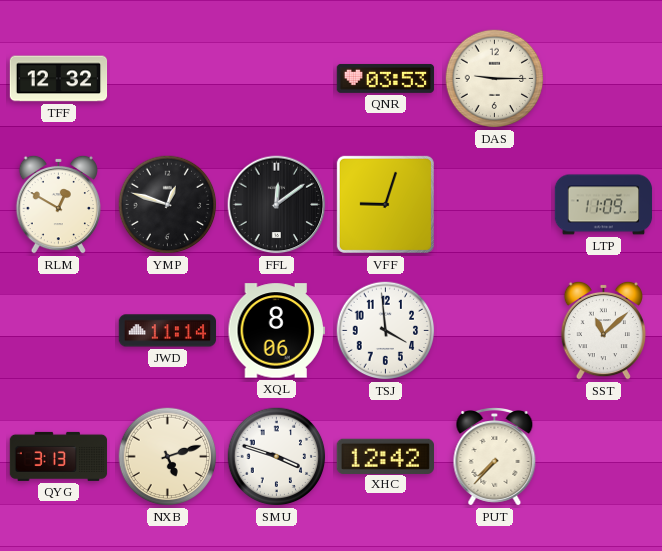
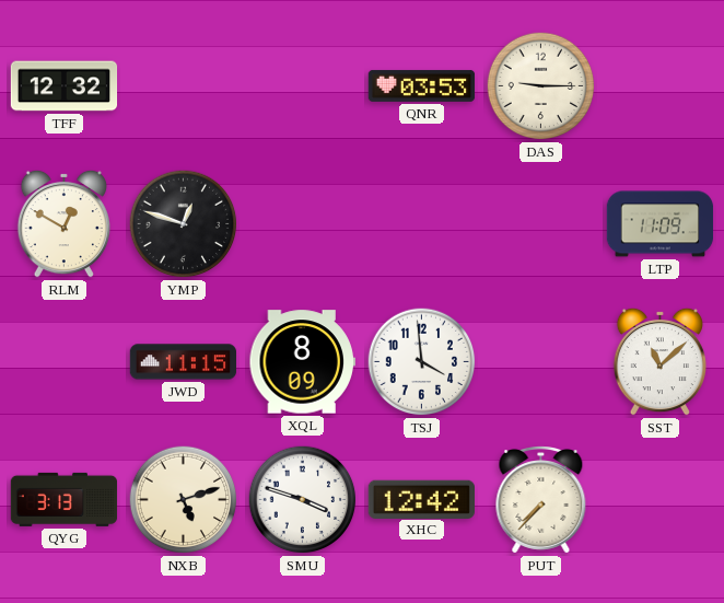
FFL: 12:09 -> none
VFF: 9:03 -> none
JWD: 11:14 -> 11:15
XQL: 8:06 -> 8:09
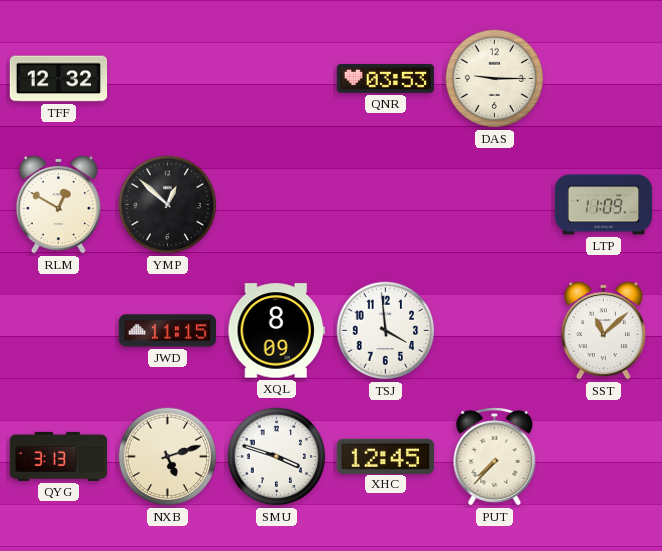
YMP: 12:48 -> 12:52
XHC: 12:42 -> 12:45
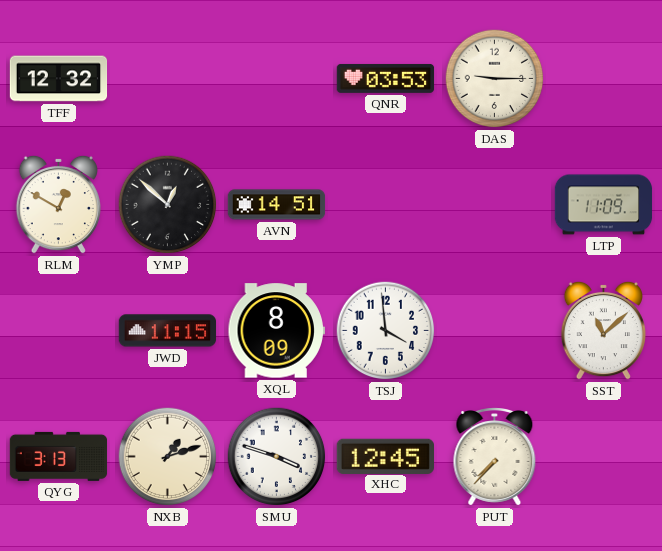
AVN: none -> 14:51
NXB: 5:12 -> 1:12
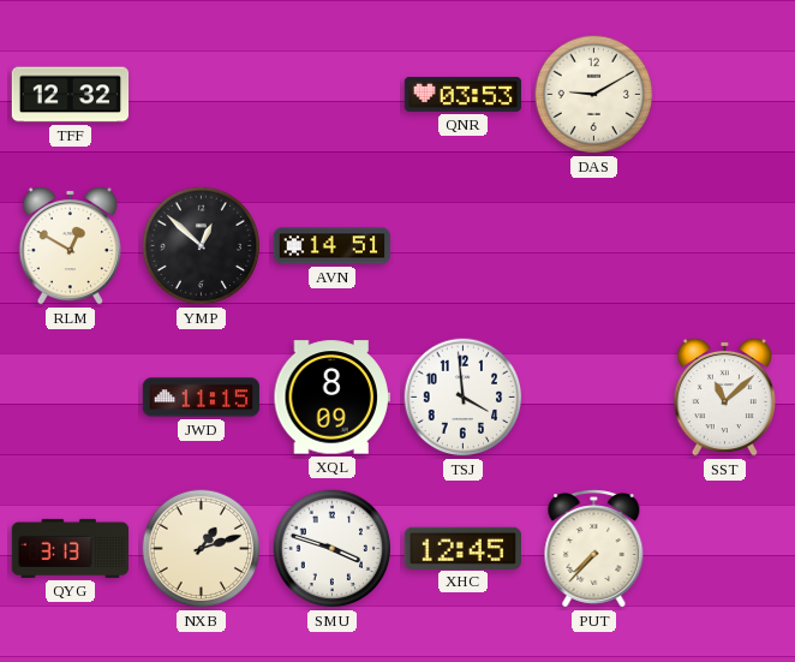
DAS: 9:15 -> 9:10
LTP: 11:09 -> none
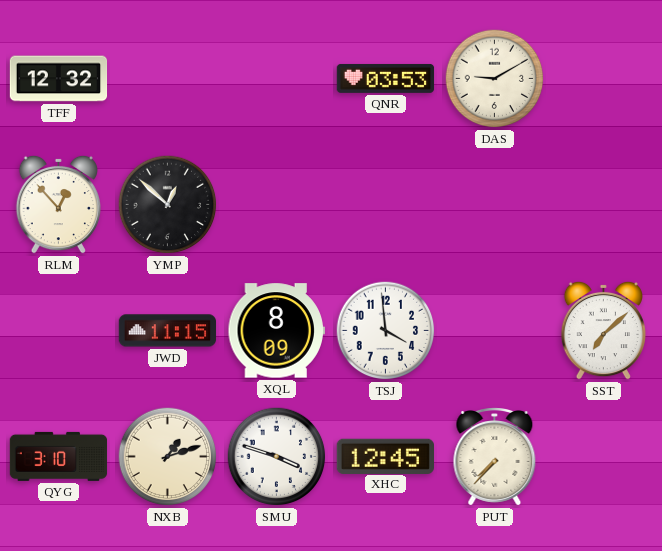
RLM: 12:50 -> 12:53
AVN: 14:51 -> none
SST: 11:08 -> 7:08
QYG: 3:13 -> 3:10
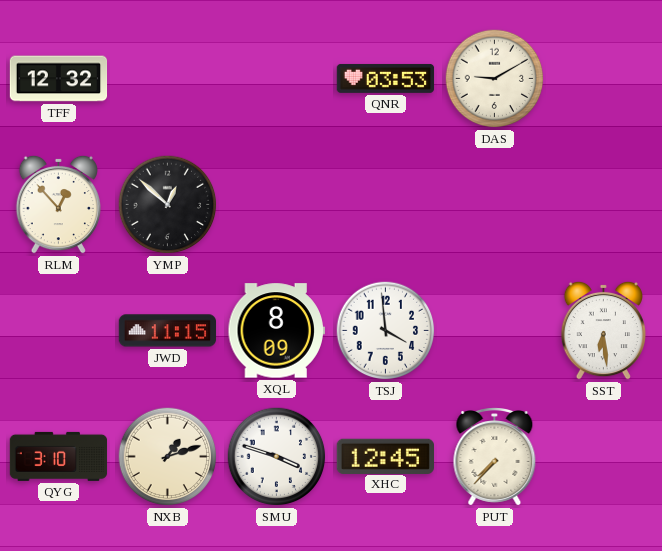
SST: 7:08 -> 6:29
